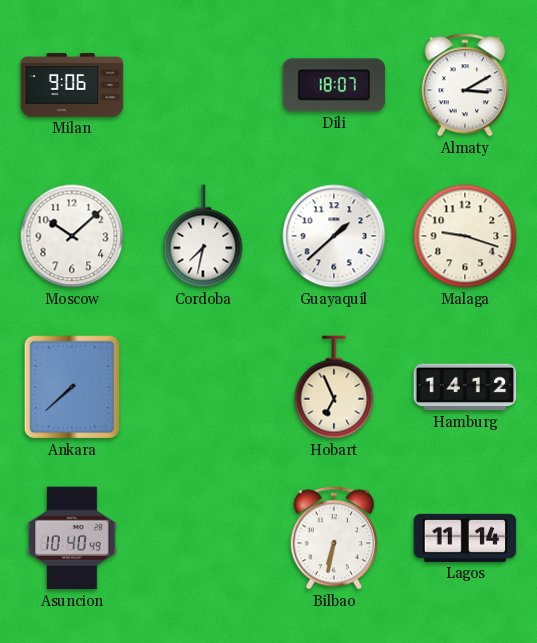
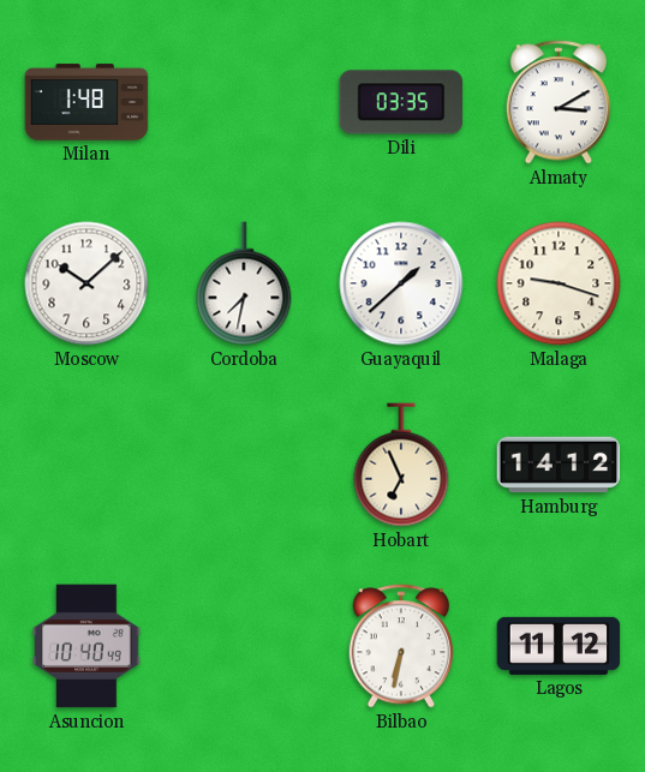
Milan: 9:06 -> 1:48
Dili: 18:07 -> 03:35
Ankara: 7:38 -> none
Lagos: 11:14 -> 11:12
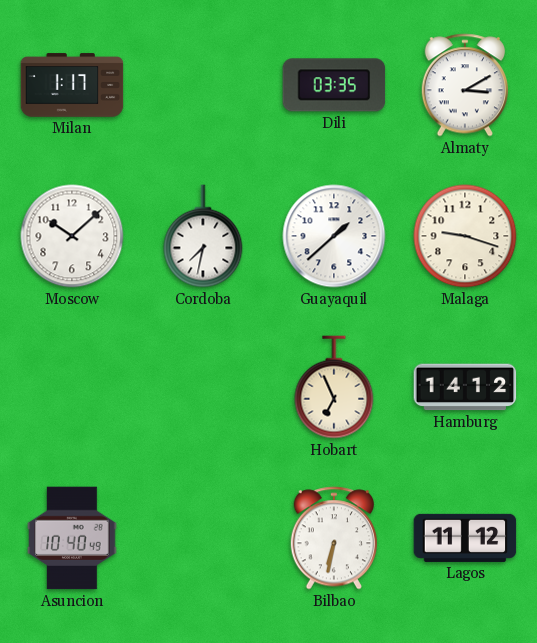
Milan: 1:48 -> 1:17
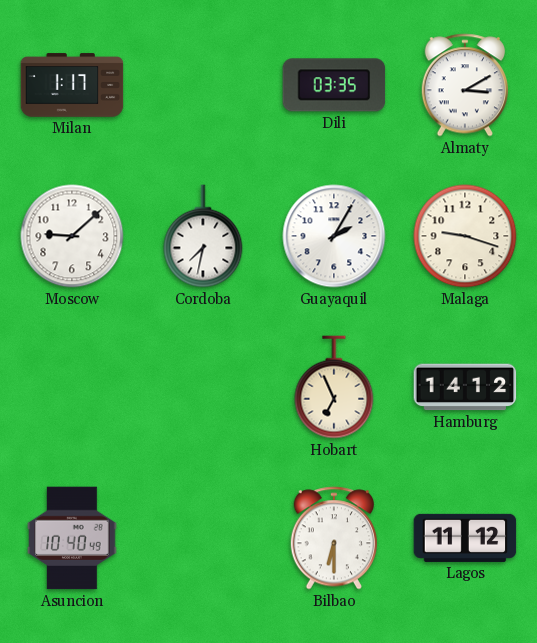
Moscow: 10:08 -> 9:08
Guayaquil: 1:38 -> 2:05
Bilbao: 6:32 -> 6:30
